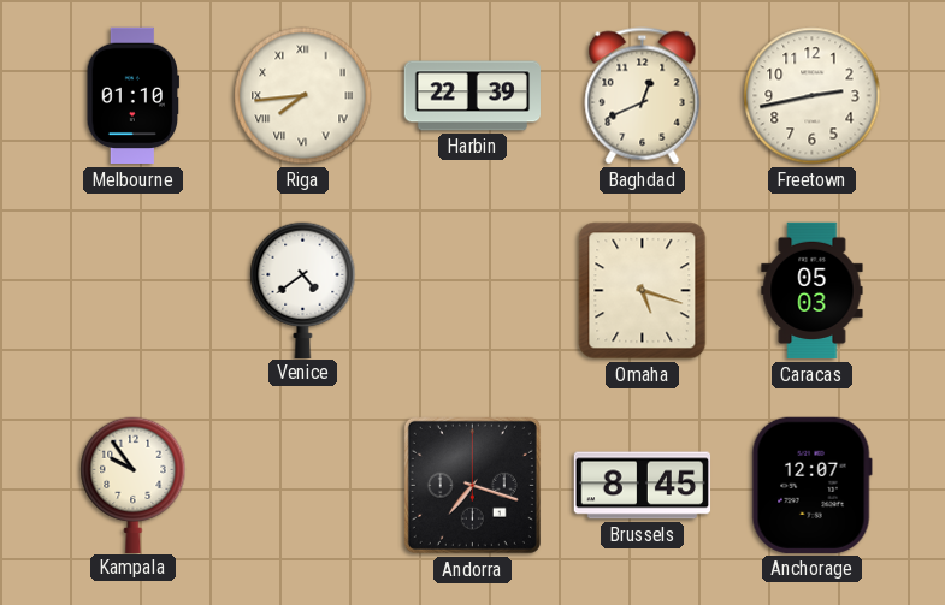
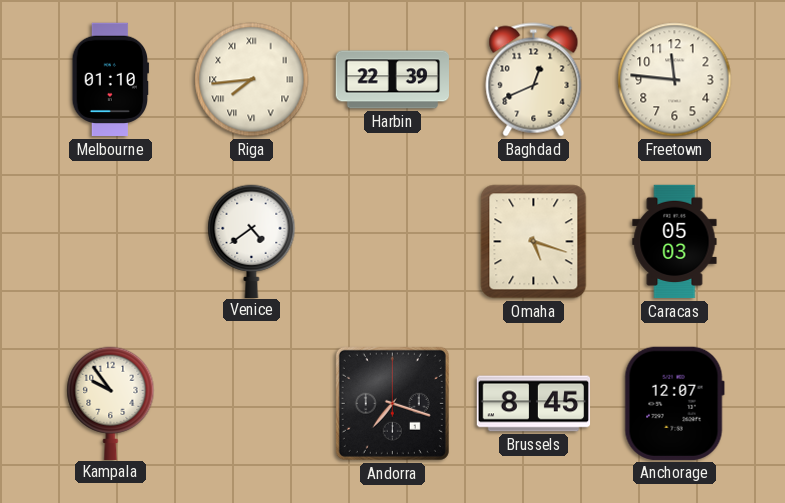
Freetown: 2:43 -> 11:46
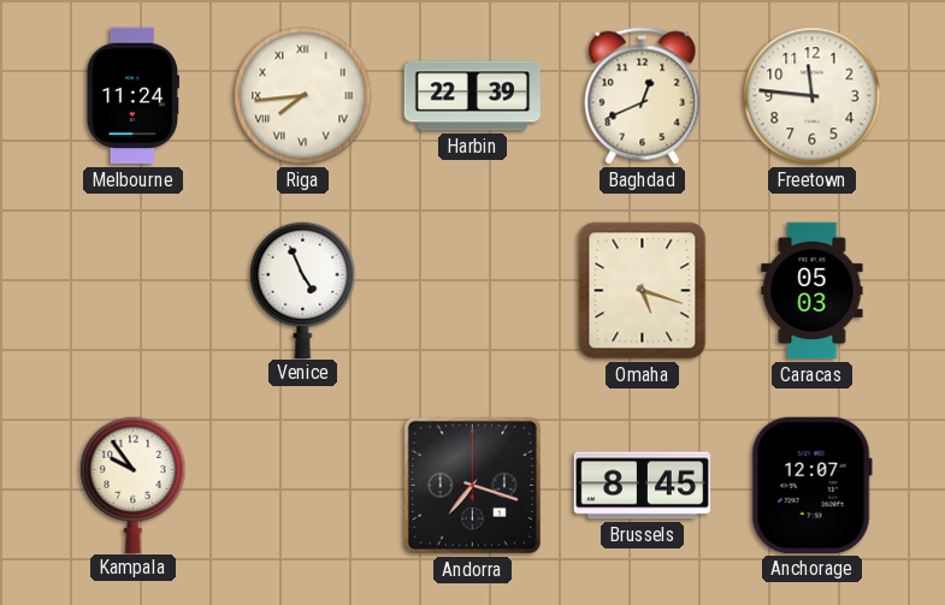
Melbourne: 01:10 -> 11:24
Venice: 4:39 -> 4:56
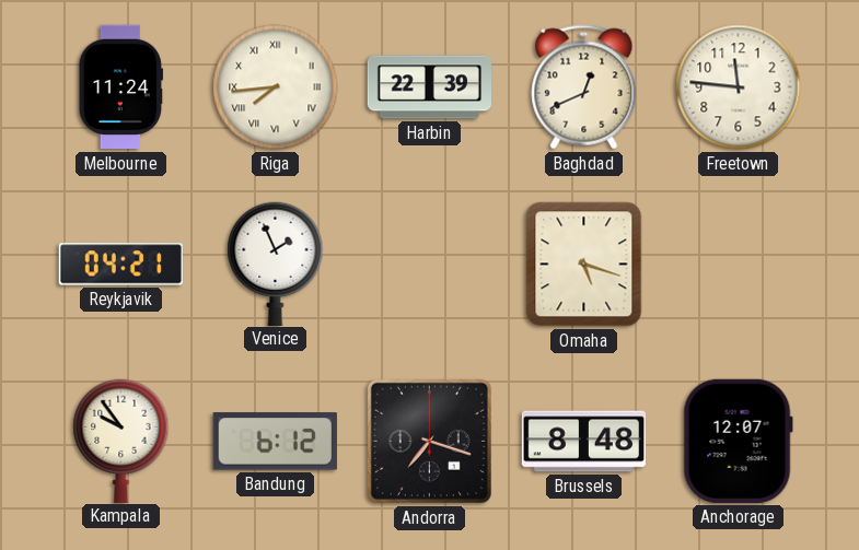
Reykjavik: none -> 04:21
Venice: 4:56 -> 1:56
Caracas: 05:03 -> none
Bandung: none -> 6:12
Brussels: 8:45 -> 8:48
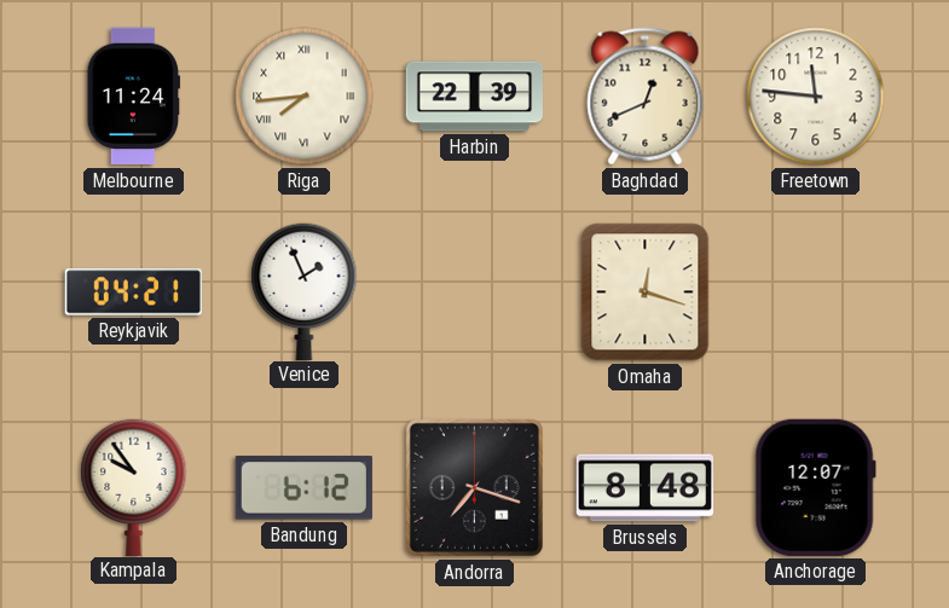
Omaha: 5:18 -> 12:18
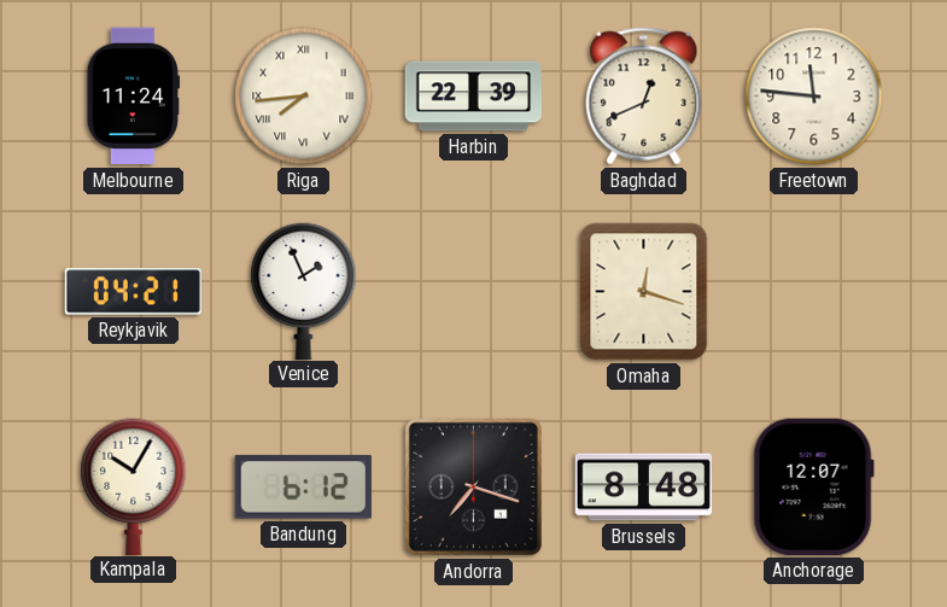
Kampala: 9:54 -> 10:05
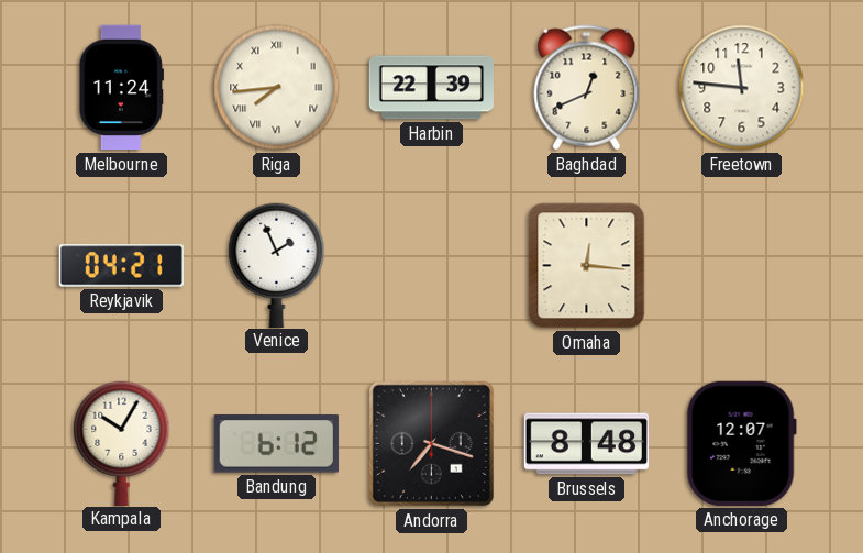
Omaha: 12:18 -> 12:16
